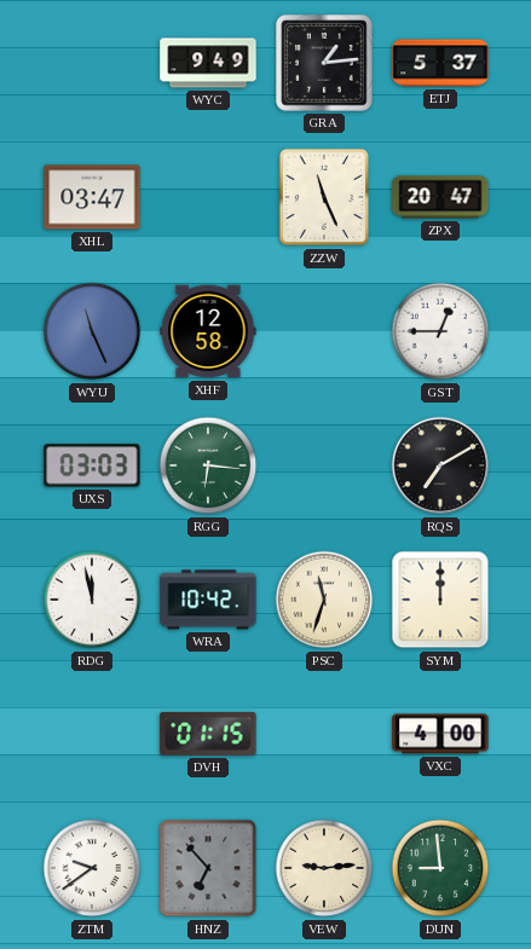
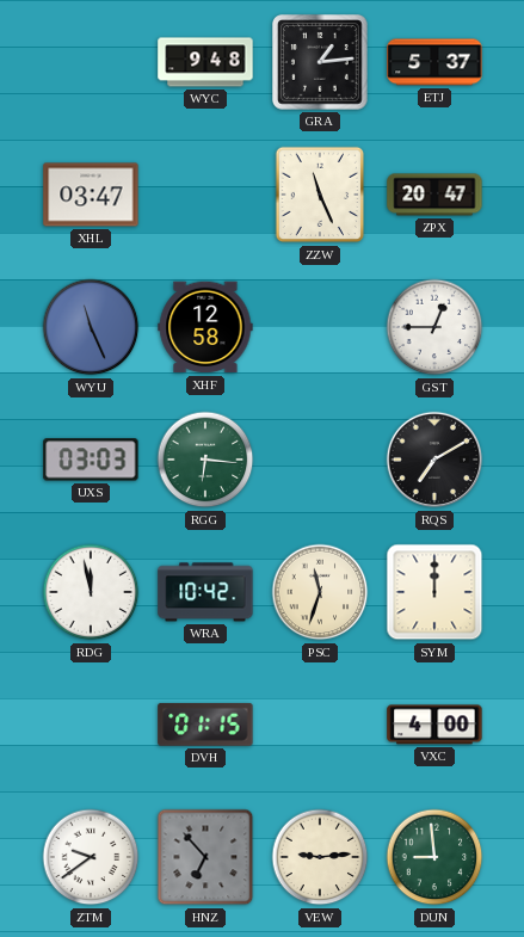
WYC: 9:49 -> 9:48
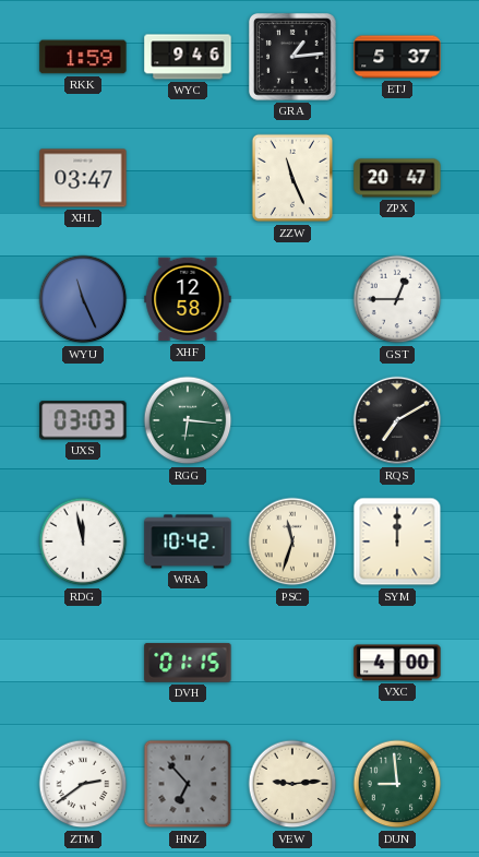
RKK: none -> 1:59
WYC: 9:48 -> 9:46
ZTM: 9:39 -> 2:39
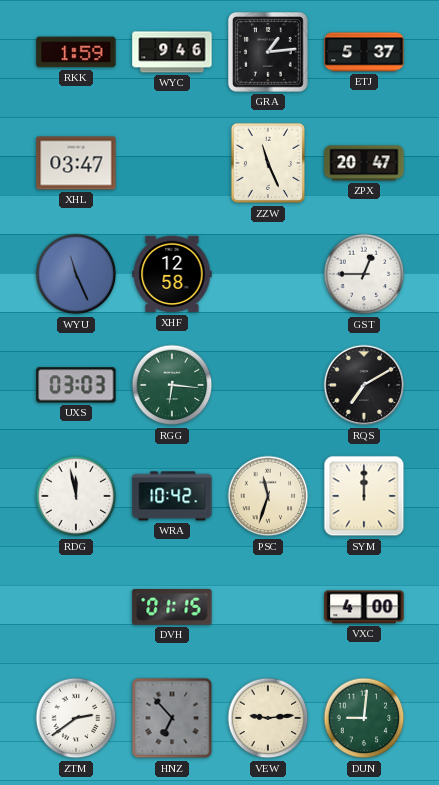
DUN: 8:59 -> 9:01
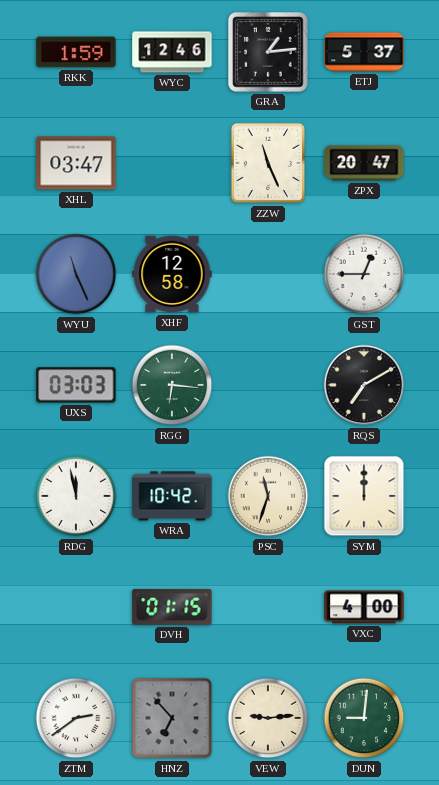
WYC: 9:46 -> 12:46
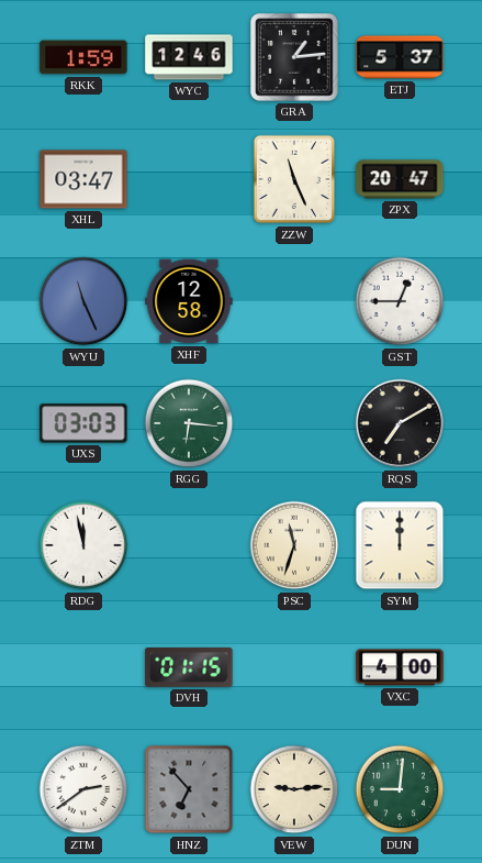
WRA: 10:42 -> none
